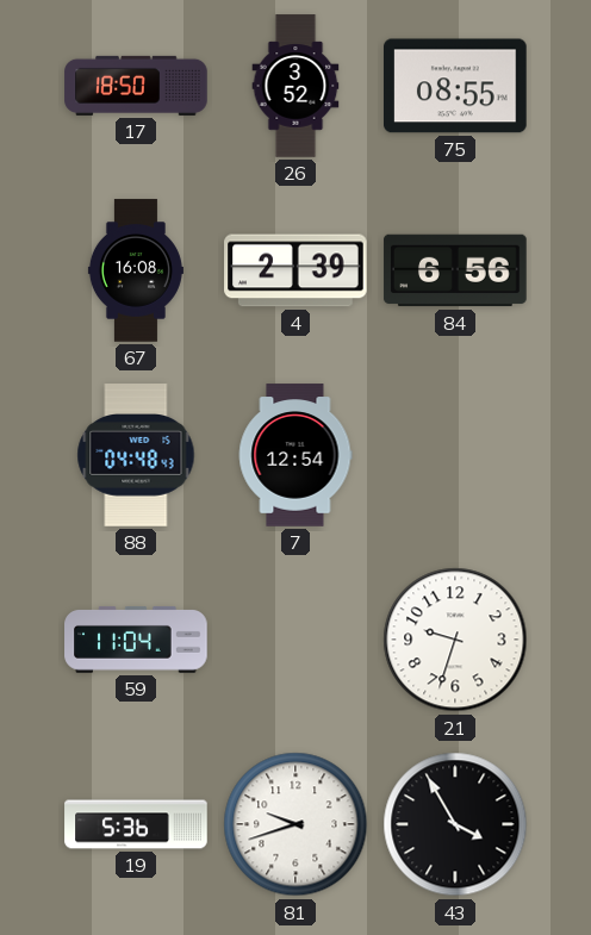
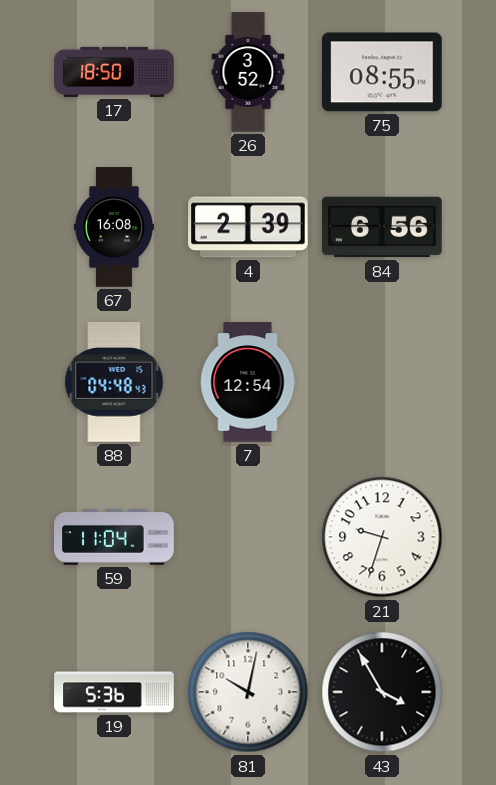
81: 9:42 -> 10:02
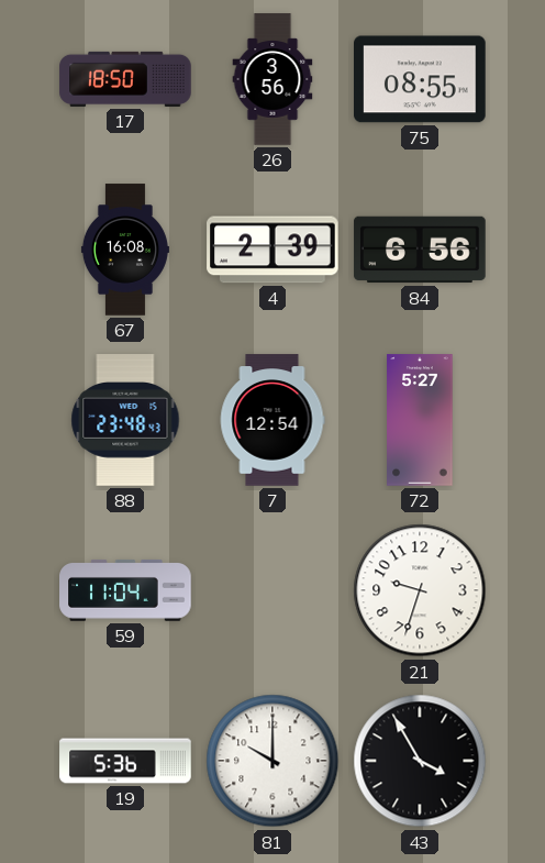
26: 3:52 -> 3:56
88: 04:48 -> 23:48
72: none -> 5:27
81: 10:02 -> 10:00
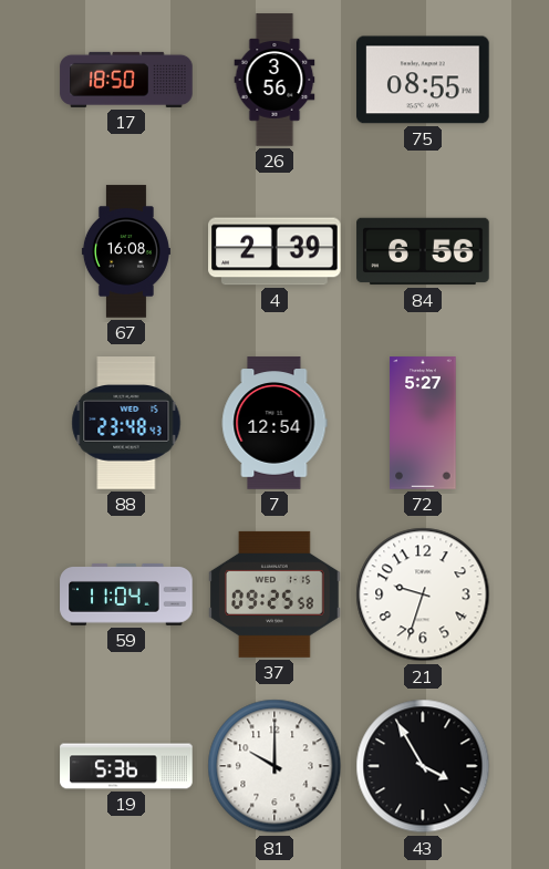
37: none -> 09:25
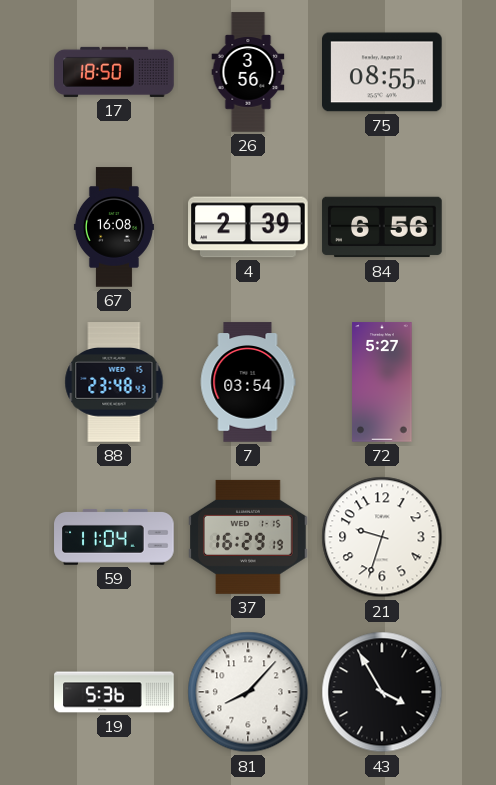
7: 12:54 -> 03:54
37: 09:25 -> 16:29
81: 10:00 -> 8:07
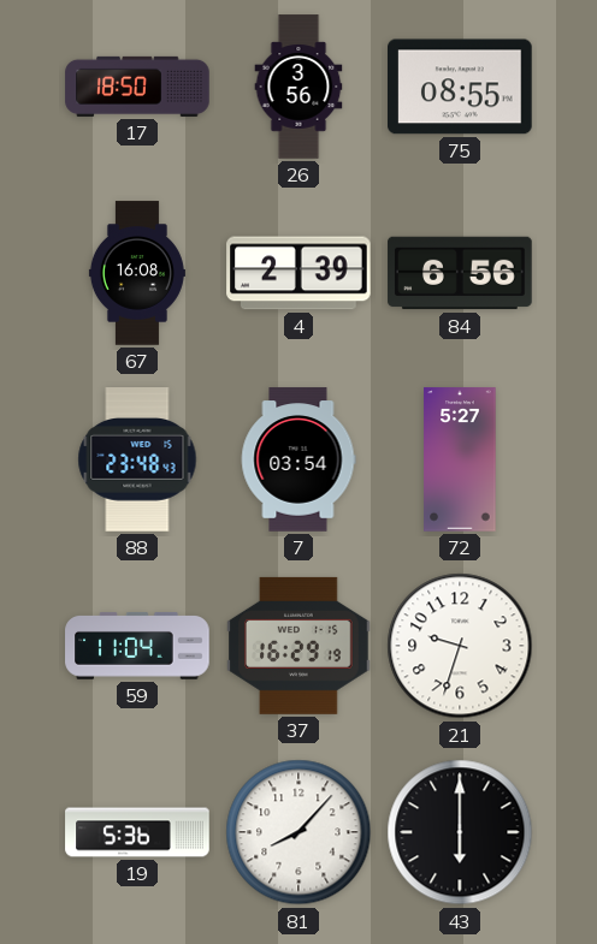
43: 3:55 -> 6:00
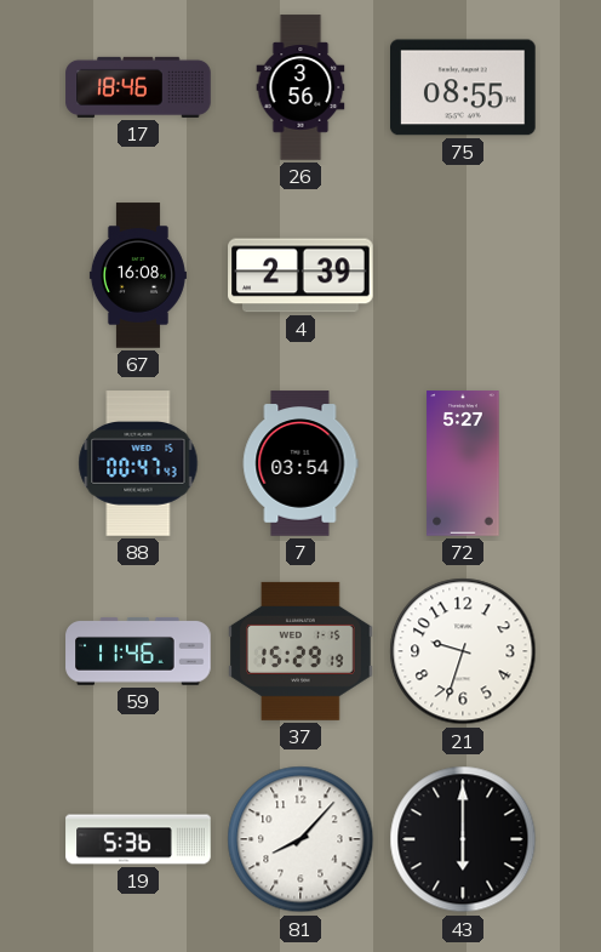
17: 18:50 -> 18:46
84: 6:56 -> none
88: 23:48 -> 00:47
59: 11:04 -> 11:46
37: 16:29 -> 15:29
